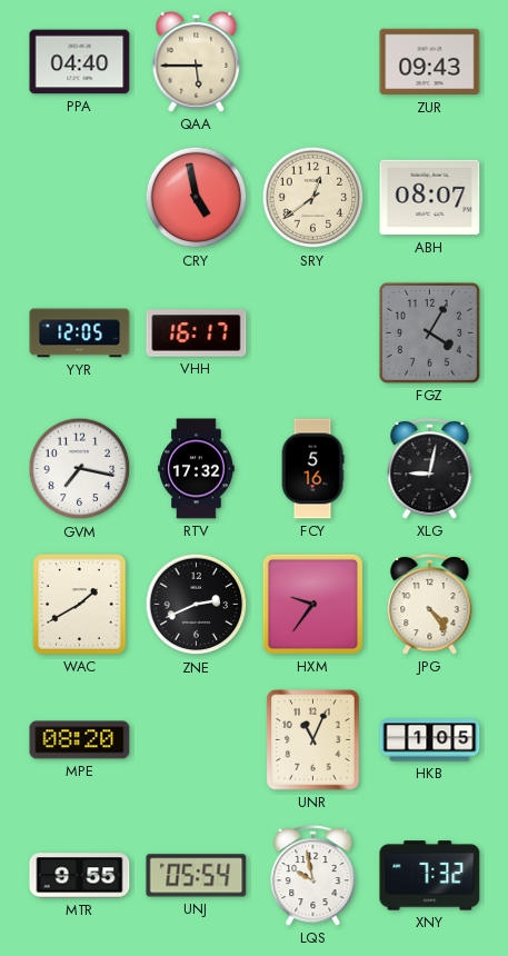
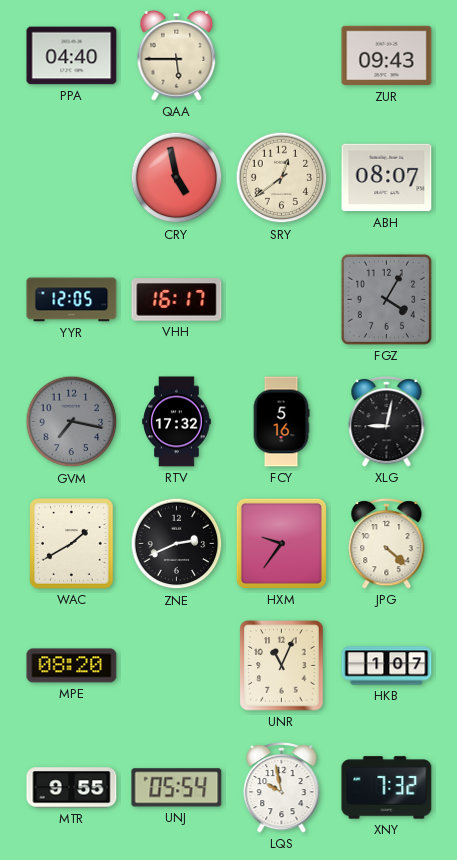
GVM dial: white -> grey
JPG: 4:24 -> 4:22
HKB: 1:05 -> 1:07
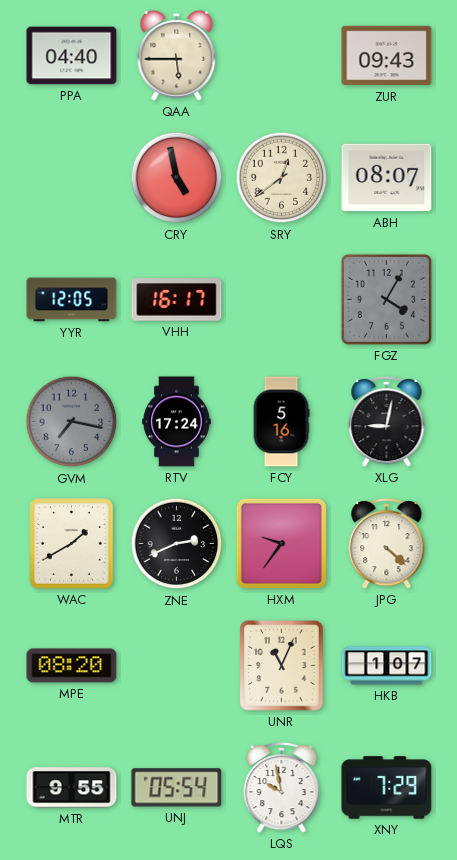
RTV: 17:32 -> 17:24
XNY: 7:32 -> 7:29
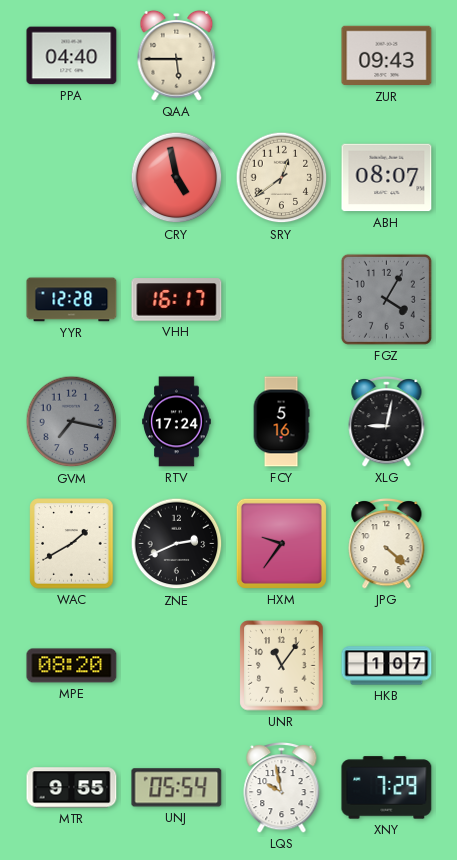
YYR: 12:05 -> 12:28
UNR: 11:04 -> 11:06
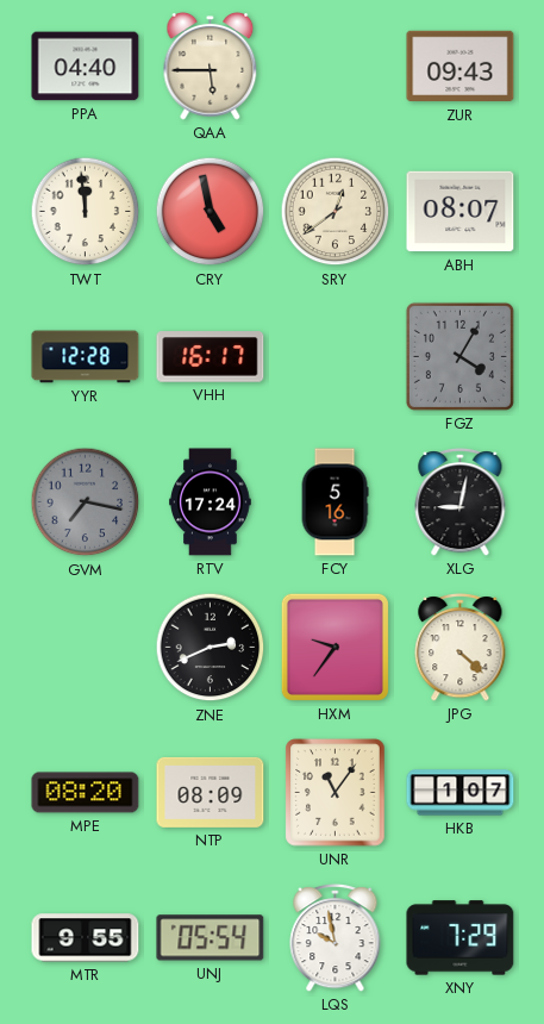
TWT: none -> 11:59
WAC: 1:40 -> none
NTP: none -> 08:09
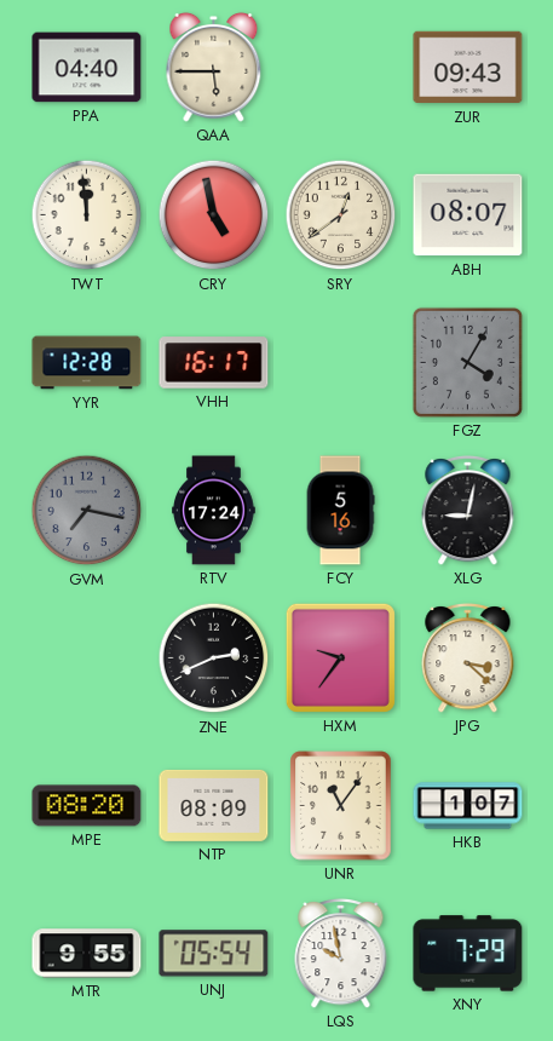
JPG: 4:22 -> 3:22
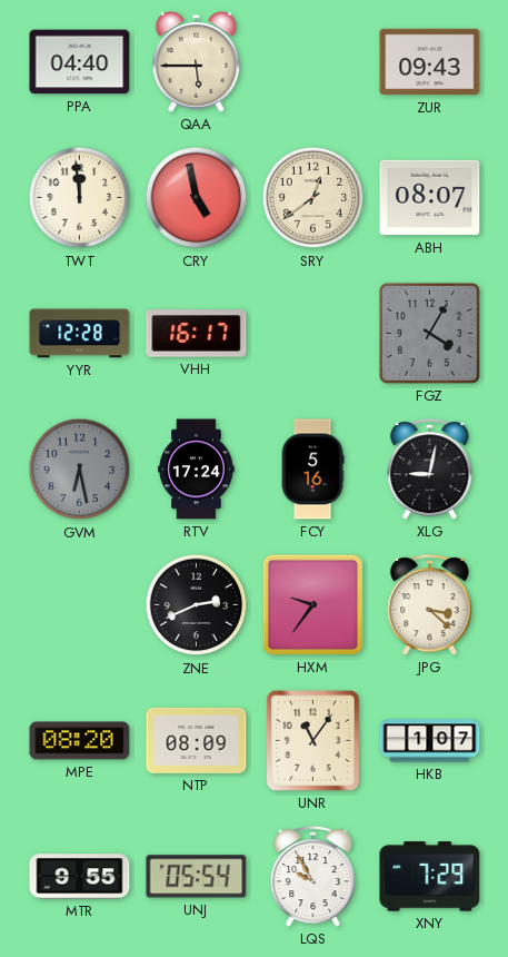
GVM: 7:17 -> 6:28
LQS: 9:58 -> 9:55
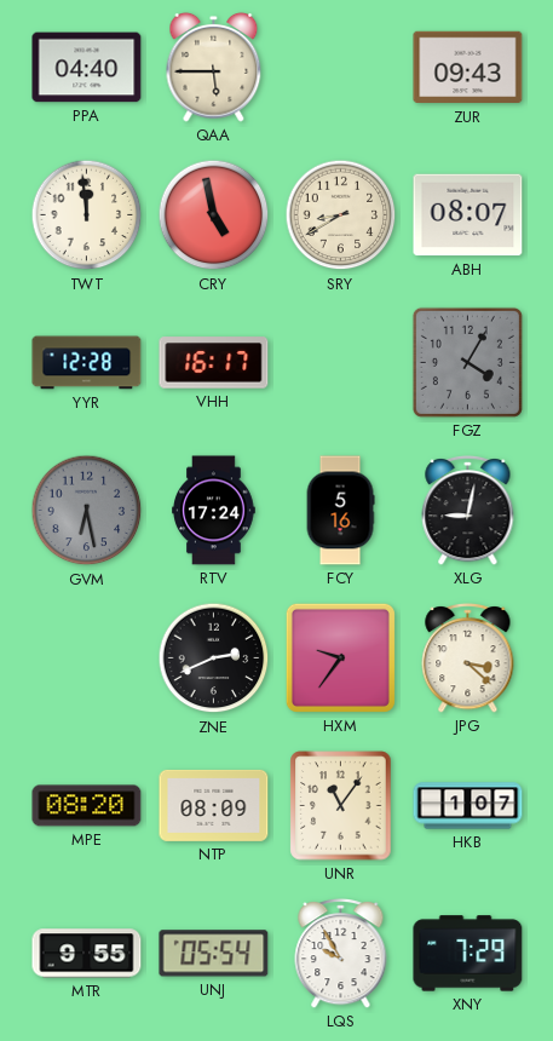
SRY: 12:39 -> 8:40
